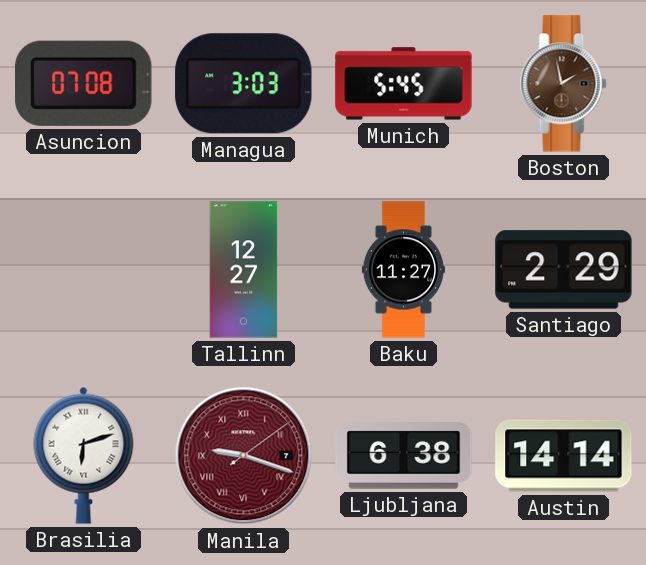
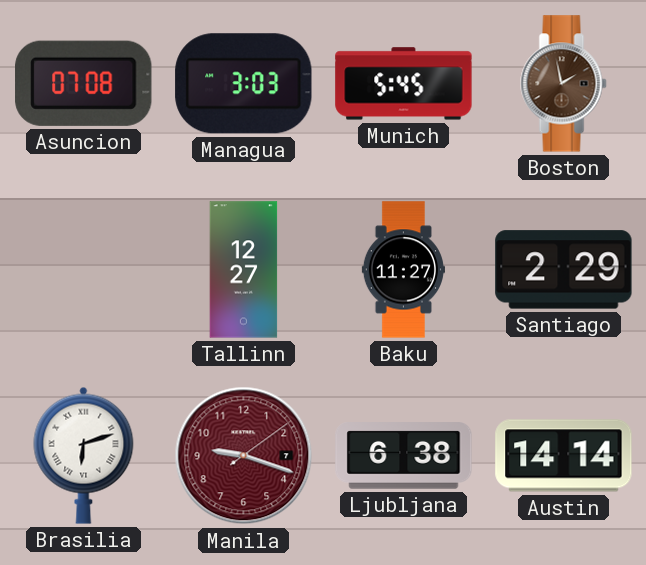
Manila numerals: Roman -> Arabic
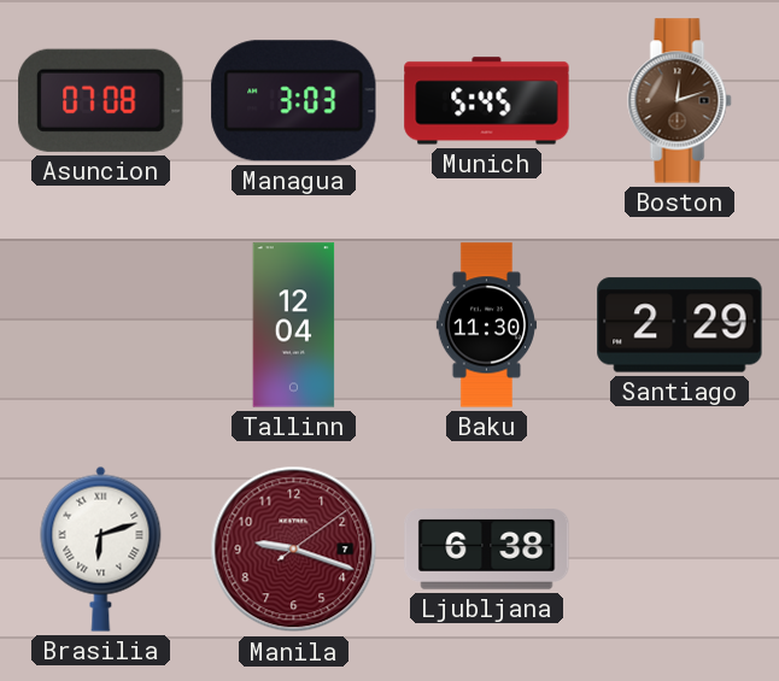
Boston: 1:58 -> 12:12
Tallinn: 12:27 -> 12:04
Baku: 11:27 -> 11:30
Austin: 14:14 -> none
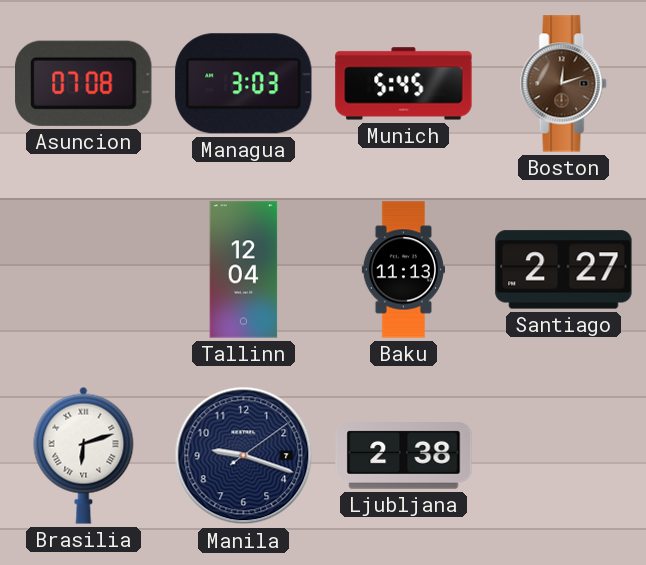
Baku: 11:30 -> 11:13
Santiago: 2:29 -> 2:27
Manila dial: burgundy -> navy
Ljubljana: 6:38 -> 2:38
